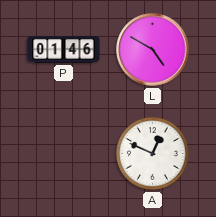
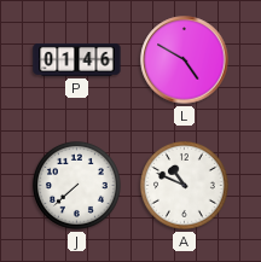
J: none -> 7:38
A: 12:49 -> 10:49
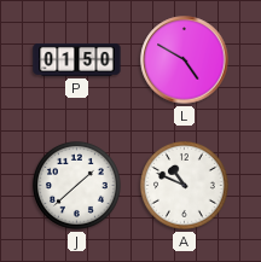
P: 01:46 -> 01:50
J: 7:38 -> 1:38
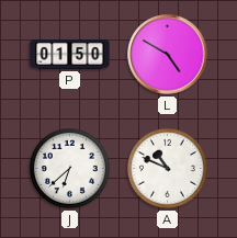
J: 1:38 -> 6:38
